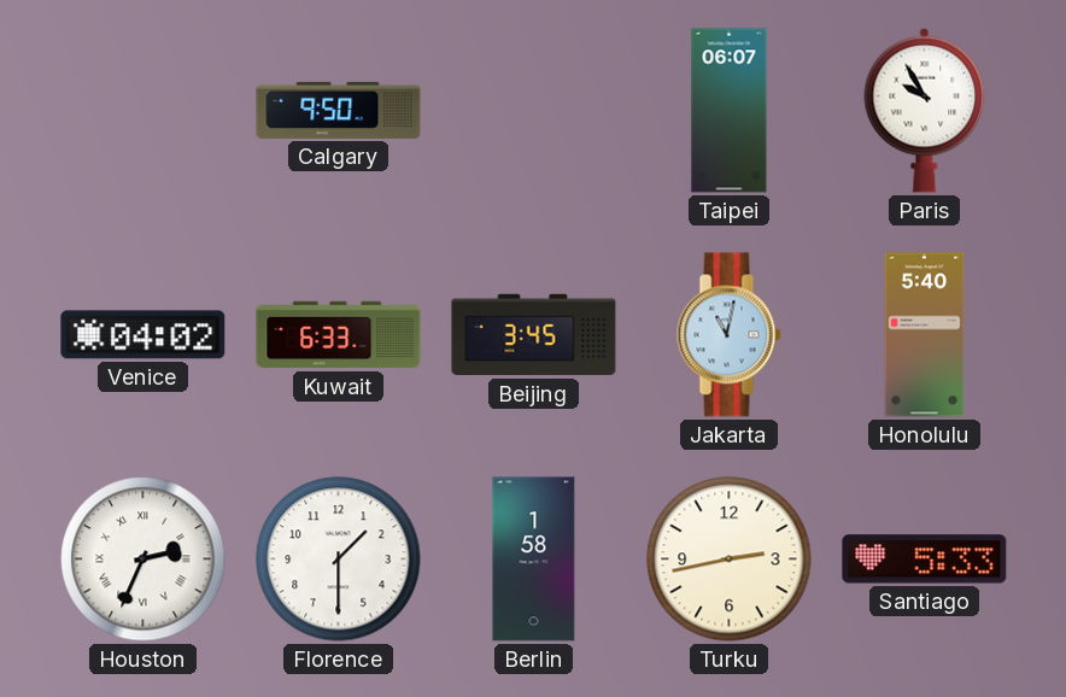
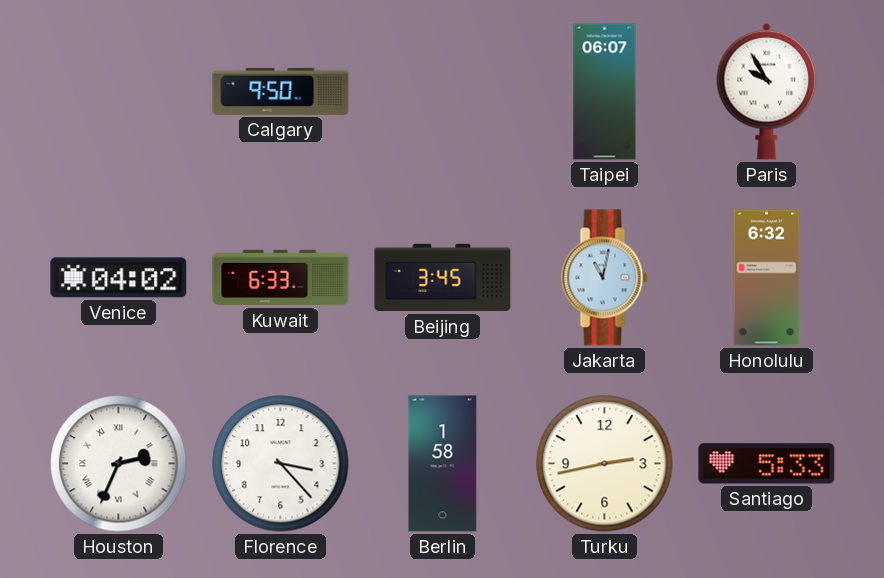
Honolulu: 5:40 -> 6:32
Florence: 1:30 -> 3:23
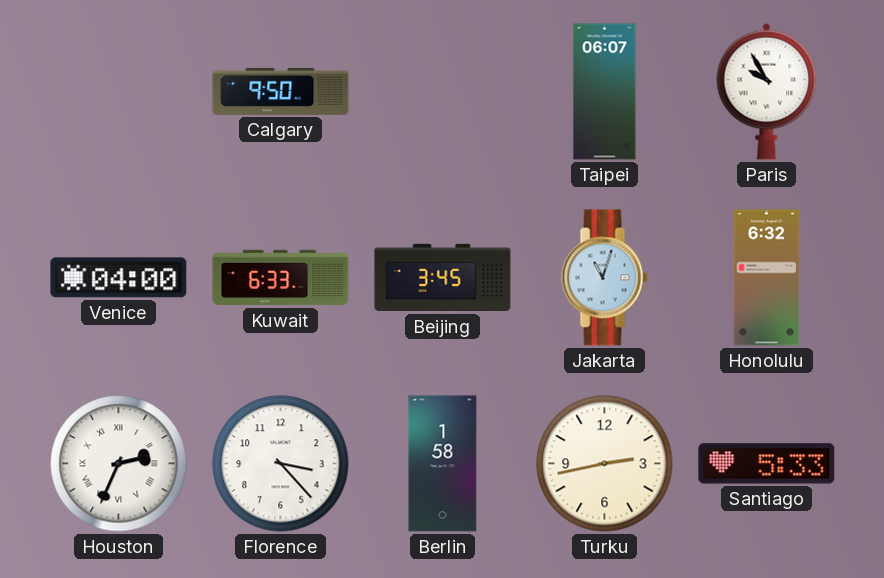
Venice: 04:02 -> 04:00
Jakarta: 11:02 -> 11:03
